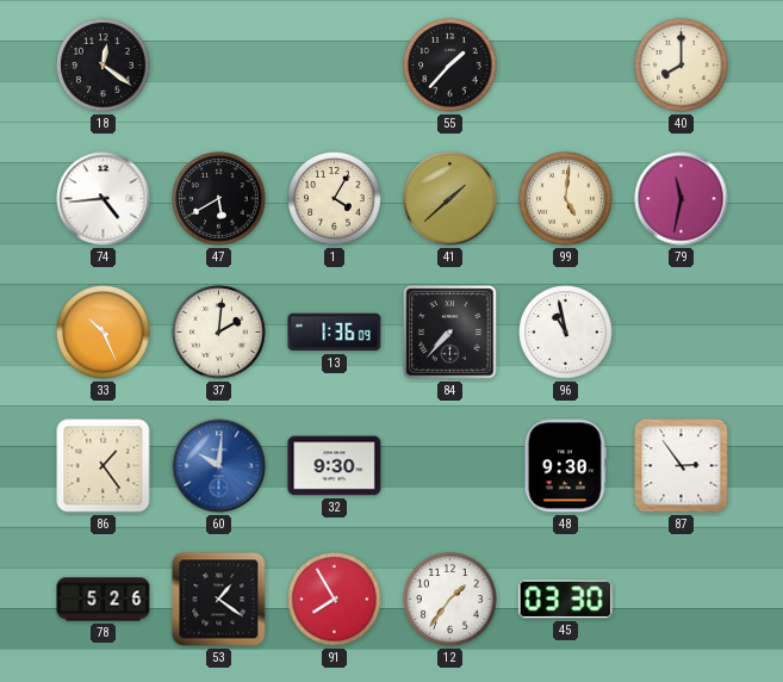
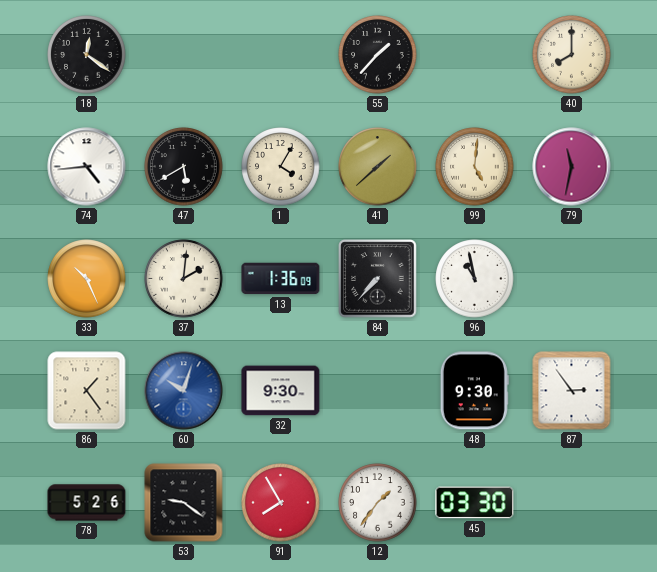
60: 10:01 -> 10:03
53: 1:21 -> 9:21
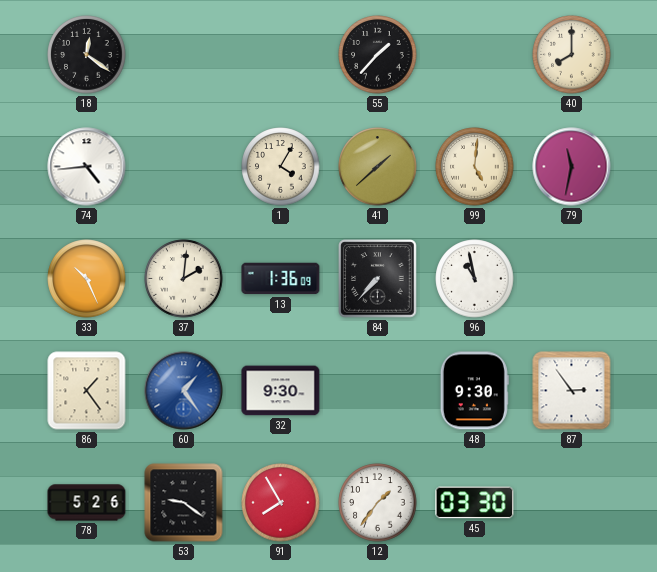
47: 5:40 -> none
60: 10:03 -> 1:24
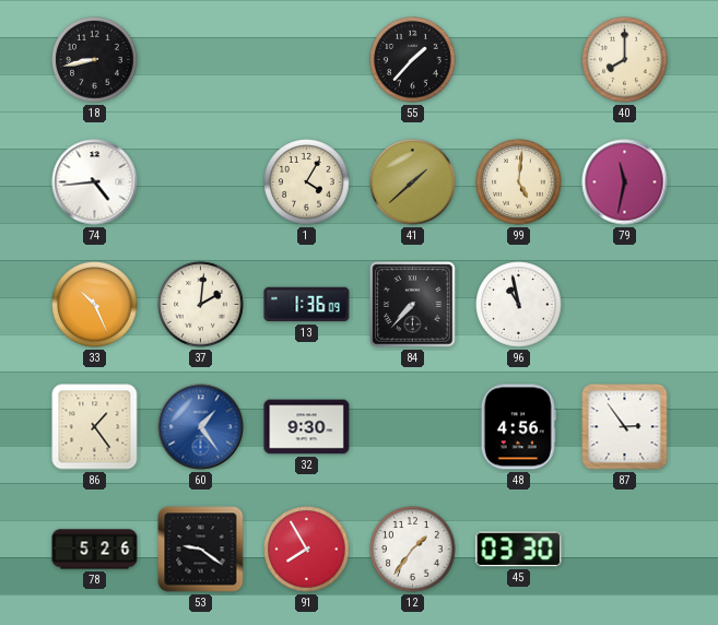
18: 12:21 -> 8:43
48: 9:30 -> 4:56
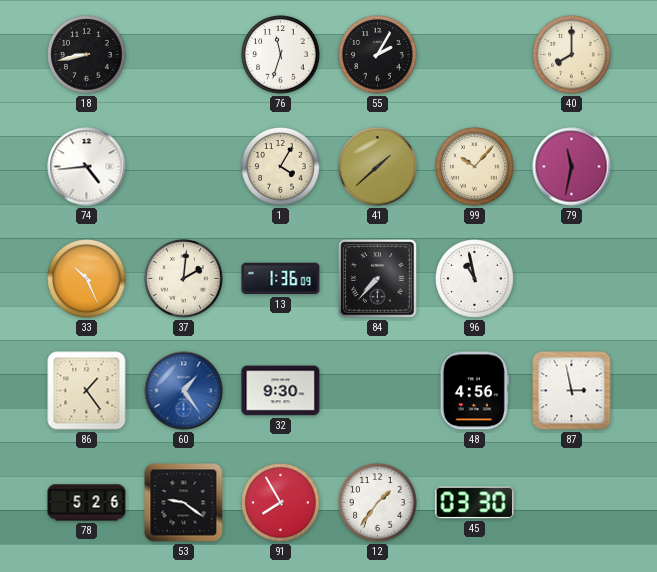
76: none -> 11:33
55: 1:37 -> 2:05
99: 5:01 -> 10:07
87: 2:54 -> 2:58
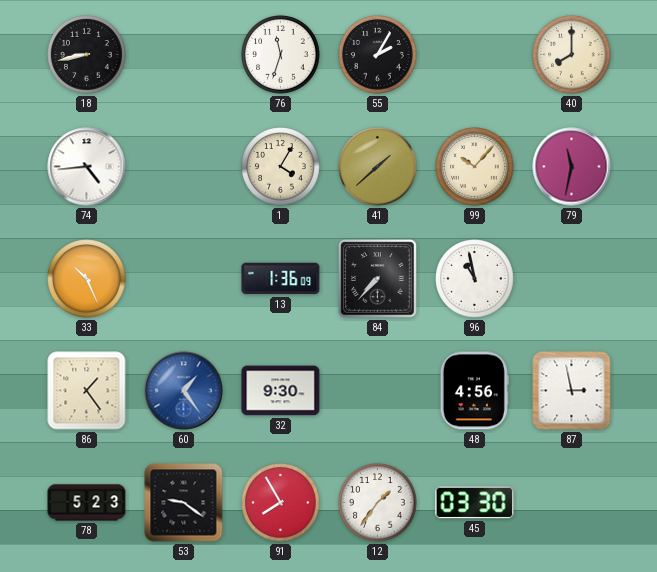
37: 2:01 -> none
78: 5:26 -> 5:23
